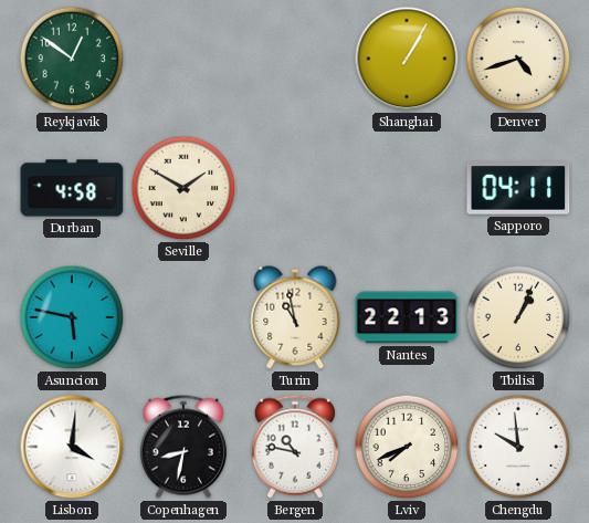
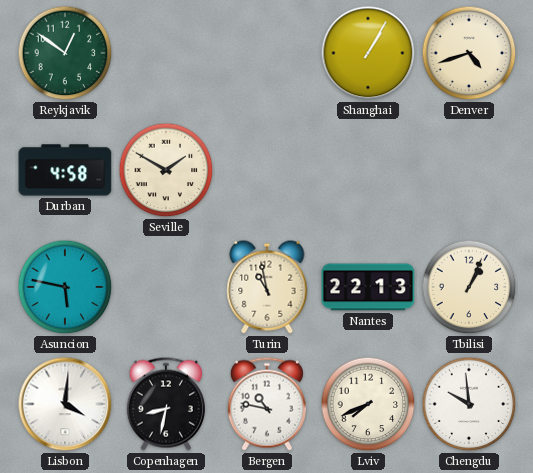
Sapporo: 04:11 -> none
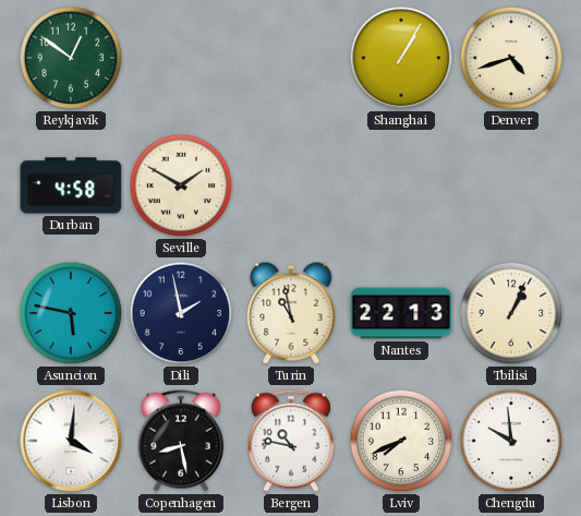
Dili: none -> 1:58
Copenhagen: 8:32 -> 8:28
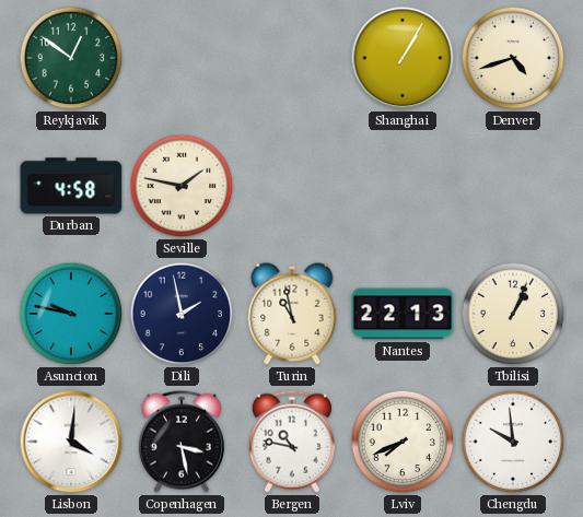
Seville: 1:50 -> 1:47
Asuncion: 5:47 -> 9:47
Copenhagen: 8:28 -> 3:28
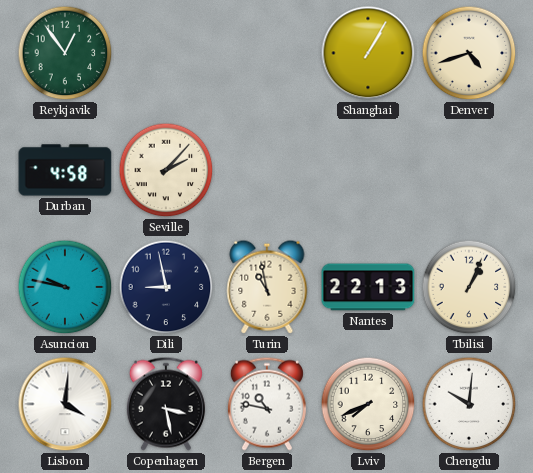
Reykjavik: 12:51 -> 12:54
Seville: 1:47 -> 2:07
Dili: 1:58 -> 8:58
Chengdu: 9:59 -> 10:01
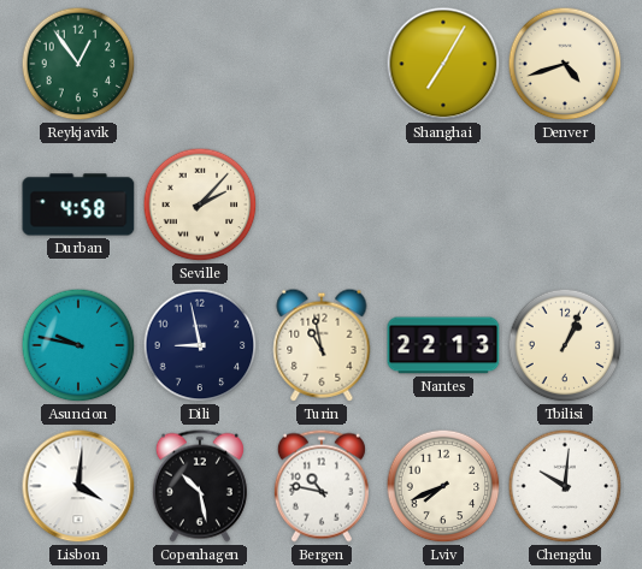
Shanghai: 1:05 -> 7:05
Copenhagen: 3:28 -> 10:28
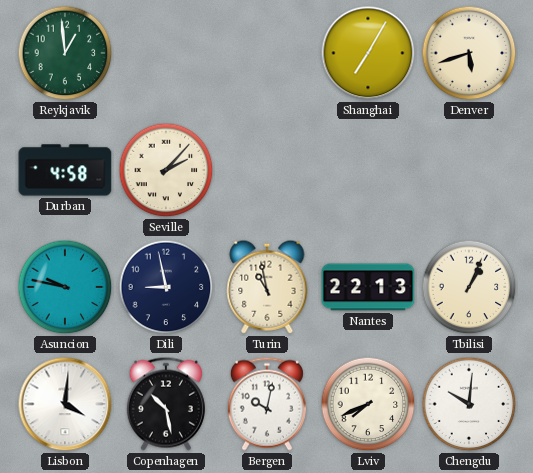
Reykjavik: 12:54 -> 12:59
Denver: 4:42 -> 5:42
Bergen: 10:47 -> 10:02
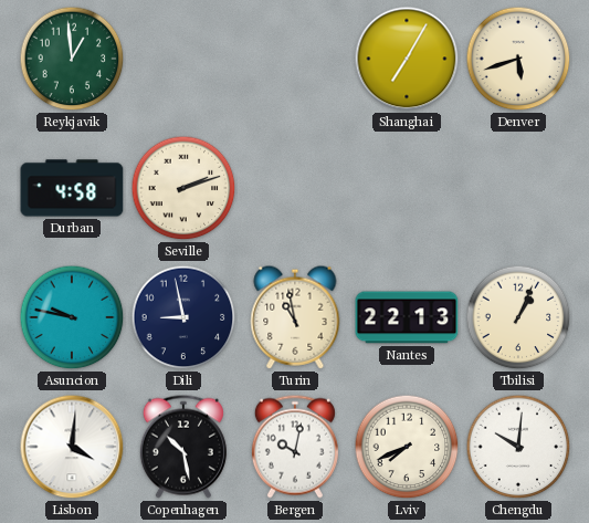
Seville: 2:07 -> 2:12
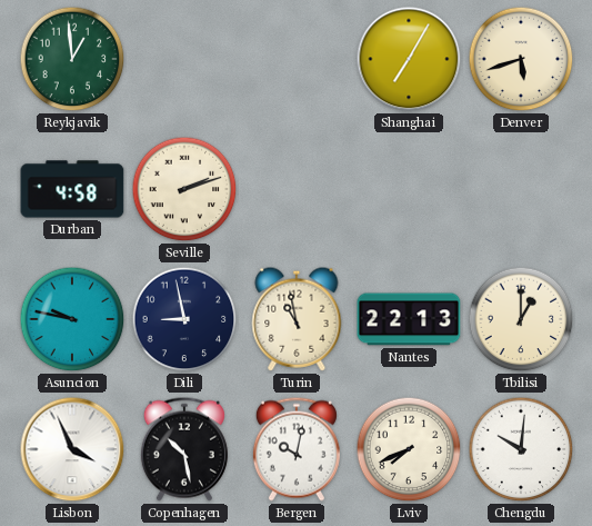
Tbilisi: 1:04 -> 1:00
Lisbon: 4:01 -> 3:56
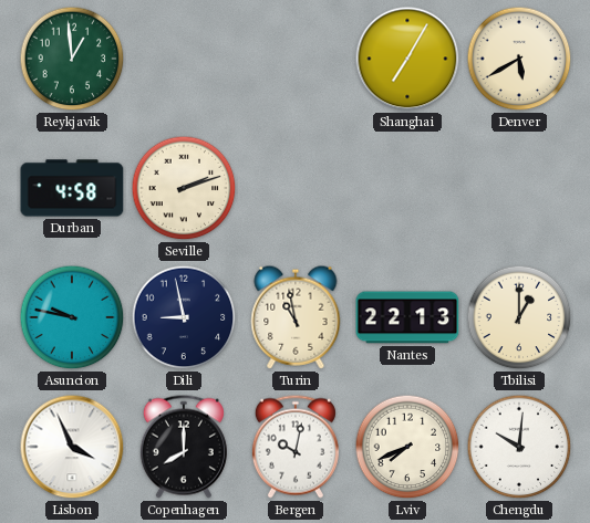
Denver: 5:42 -> 5:40
Copenhagen: 10:28 -> 8:00
